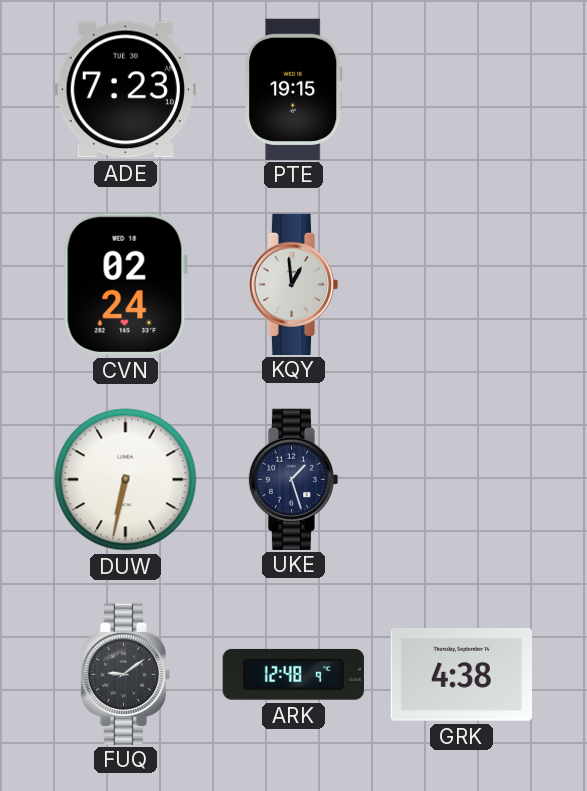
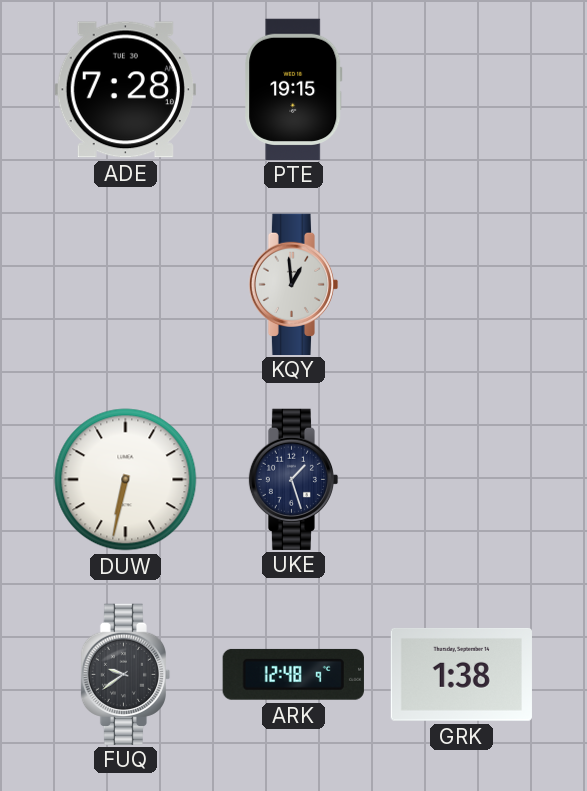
ADE: 7:23 -> 7:28
CVN: 02:24 -> none
FUQ: 9:09 -> 9:39
GRK: 4:38 -> 1:38
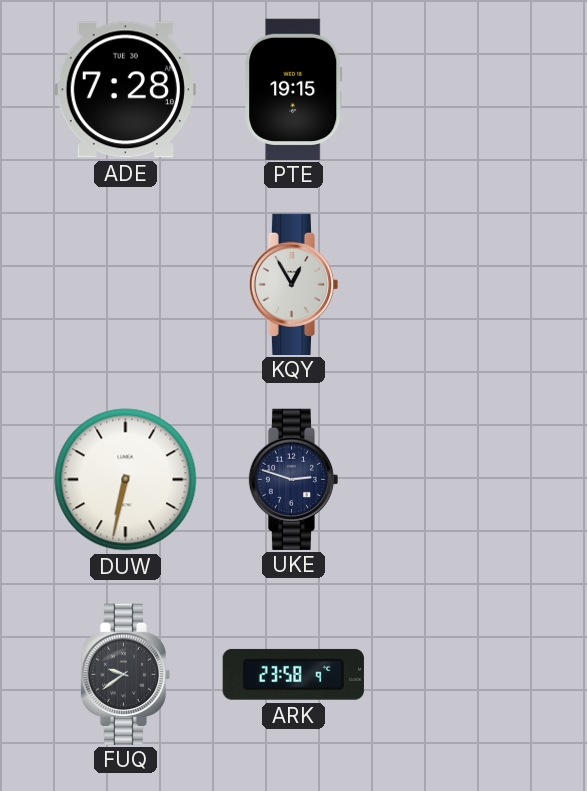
KQY: 12:59 -> 12:55
UKE: 1:27 -> 2:48
ARK: 12:48 -> 23:58
GRK: 1:38 -> none
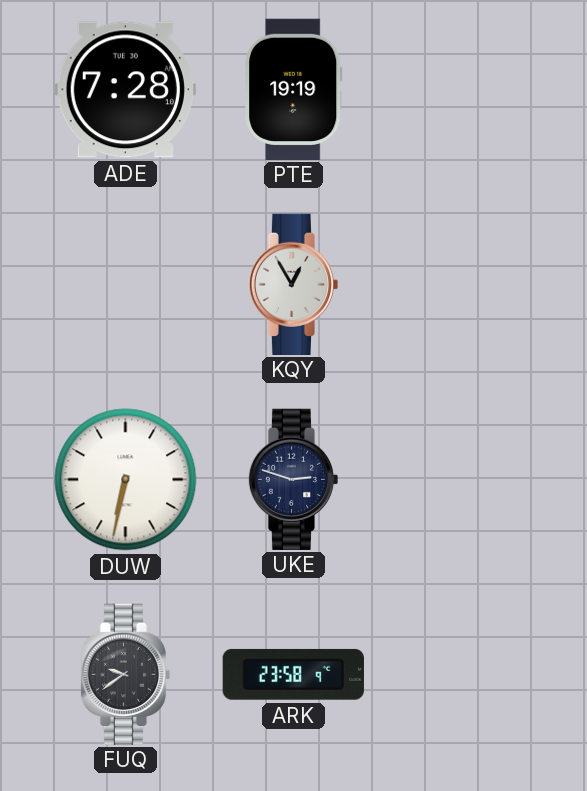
PTE: 19:15 -> 19:19
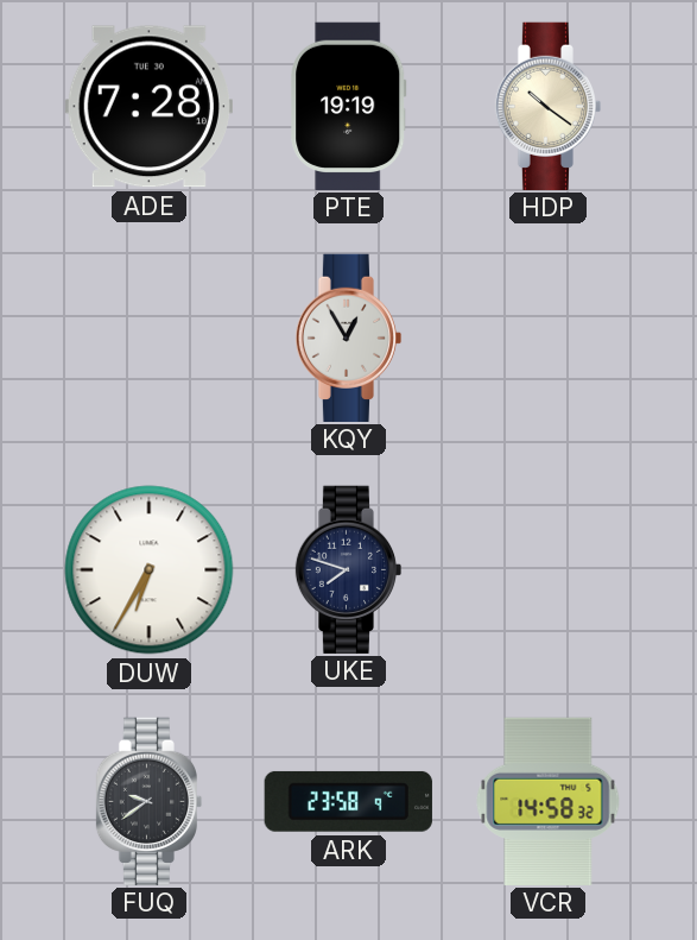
HDP: none -> 10:21
DUW: 6:32 -> 6:35
UKE: 2:48 -> 7:48
VCR: none -> 14:58
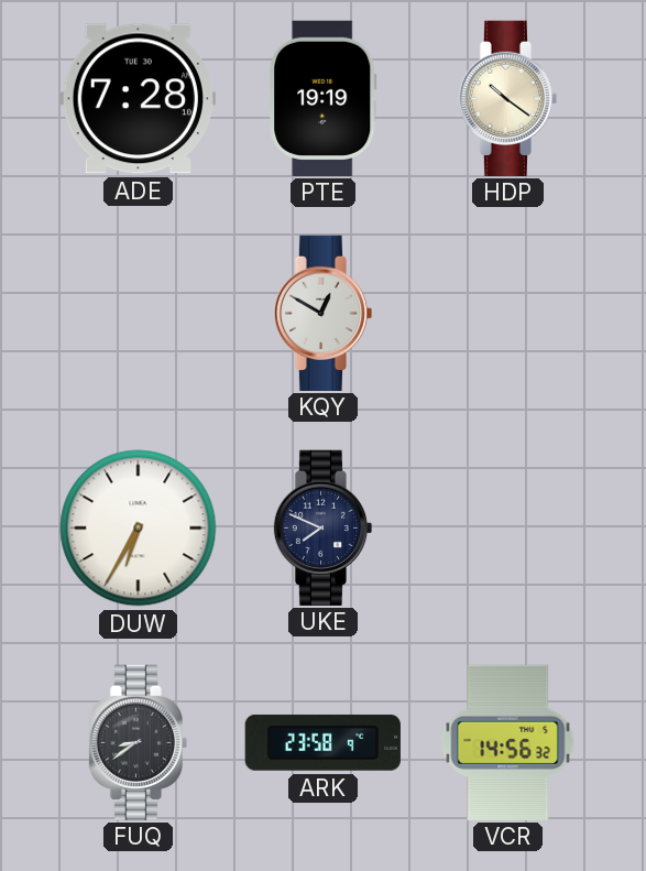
KQY: 12:55 -> 12:50
UKE: 7:48 -> 7:49
FUQ: 9:39 -> 8:39
VCR: 14:58 -> 14:56
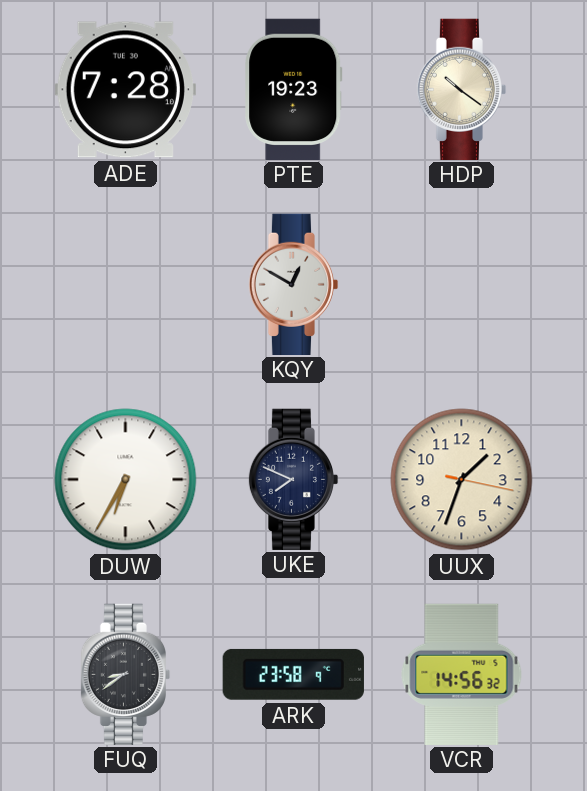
PTE: 19:19 -> 19:23
UUX: none -> 1:33
